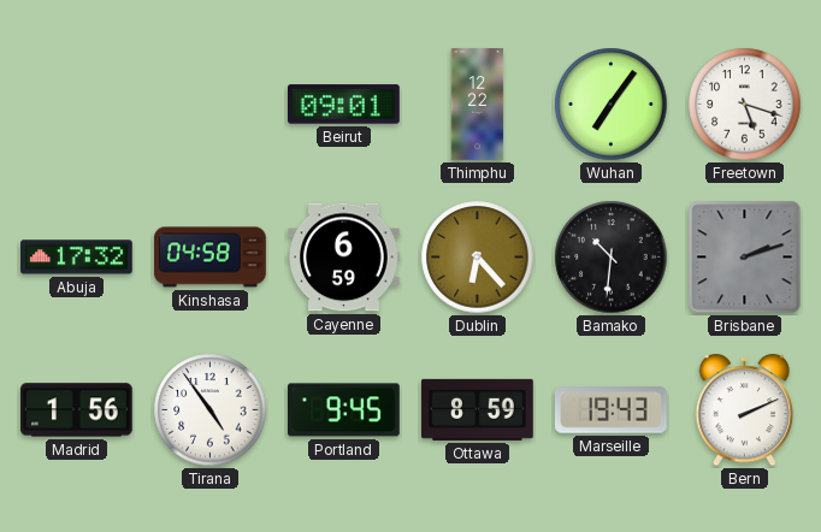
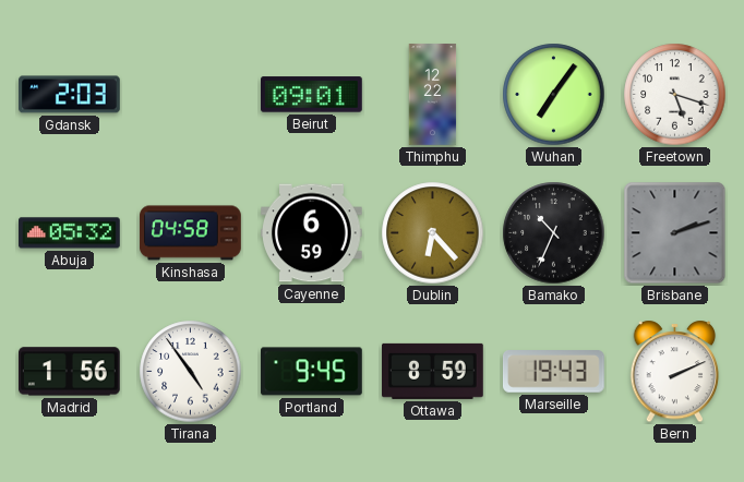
Gdansk: none -> 2:03
Abuja: 17:32 -> 05:32
Bamako: 10:31 -> 10:34
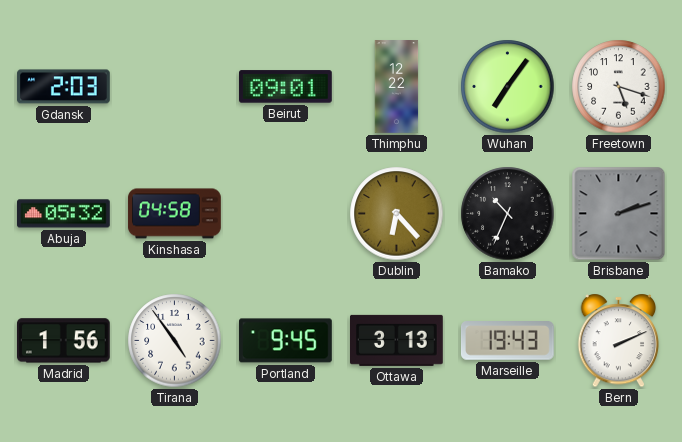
Cayenne: 6:59 -> none
Ottawa: 8:59 -> 3:13
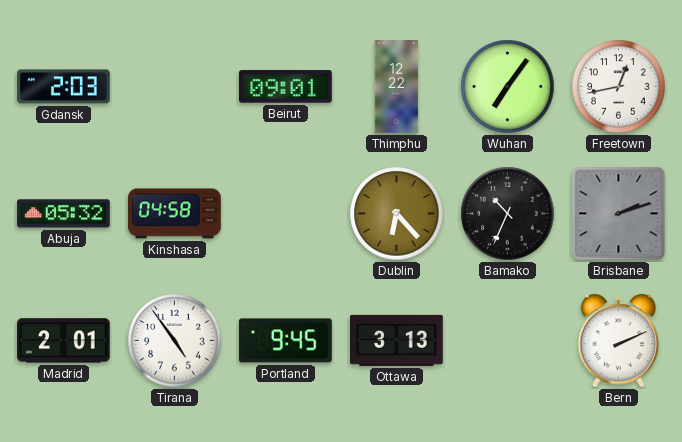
Freetown: 5:18 -> 12:43
Madrid: 1:56 -> 2:01
Marseille: 19:43 -> none
